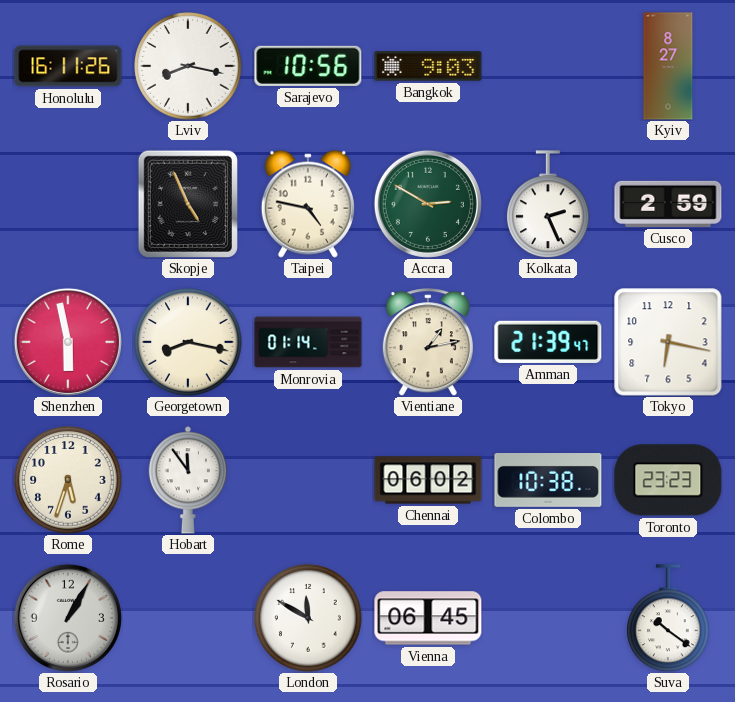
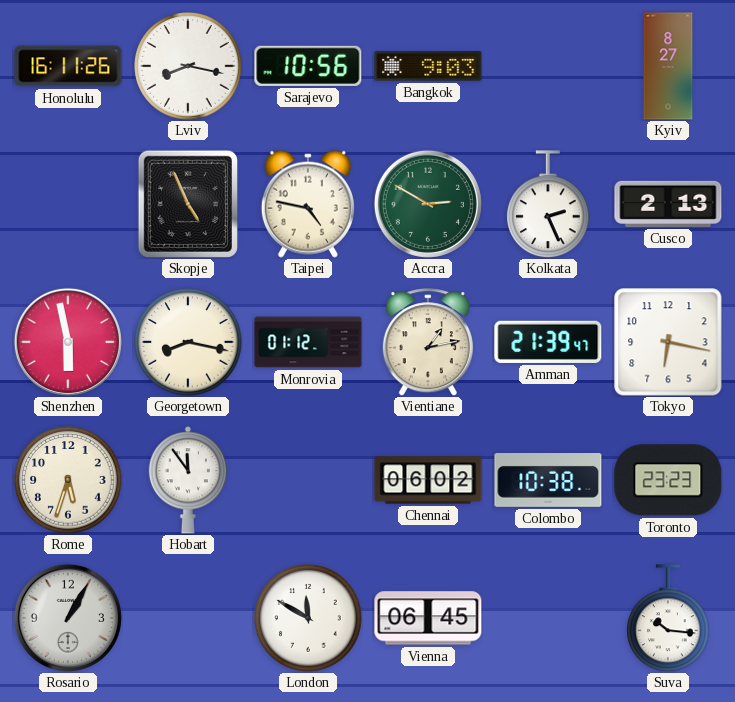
Cusco: 2:59 -> 2:13
Monrovia: 01:14 -> 01:12
Suva: 10:21 -> 10:16
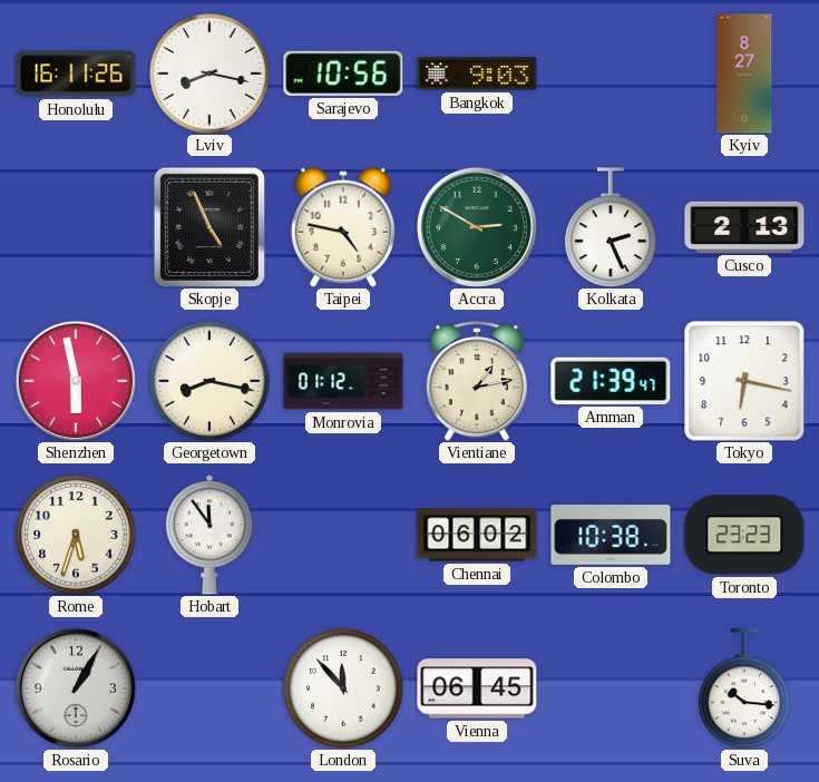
London: 11:50 -> 11:53
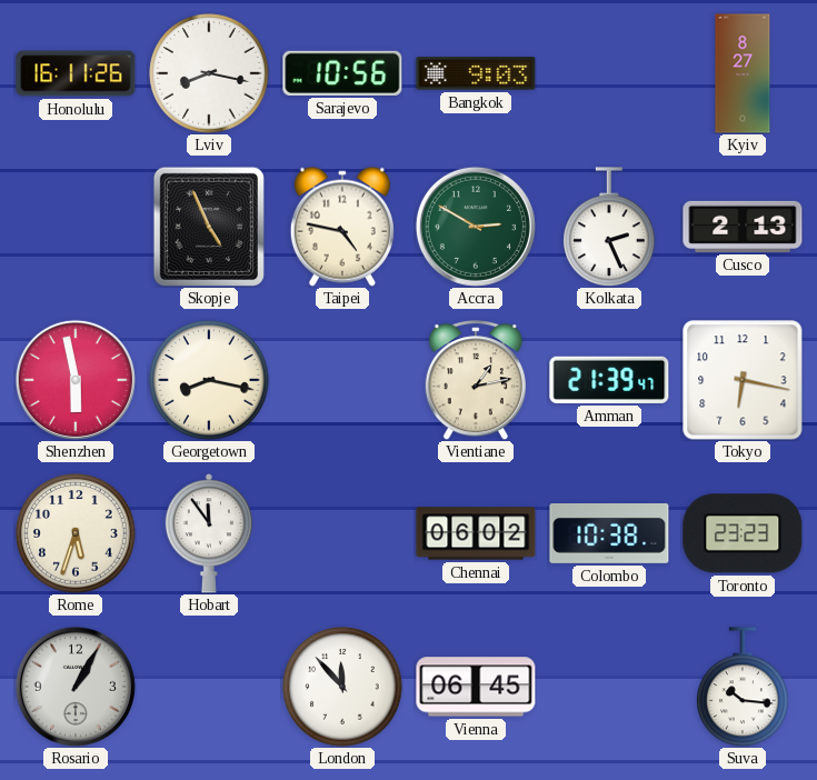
Monrovia: 01:12 -> none
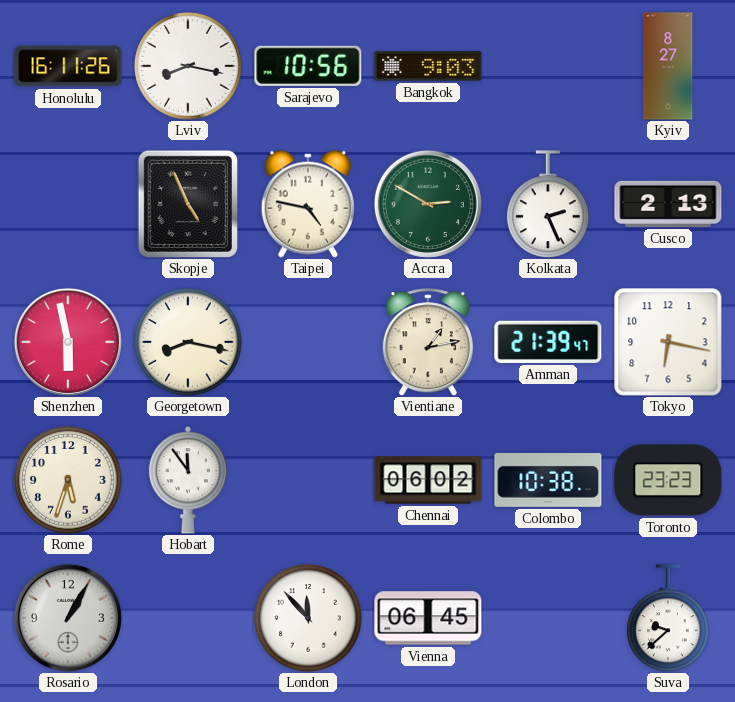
Suva: 10:16 -> 9:38
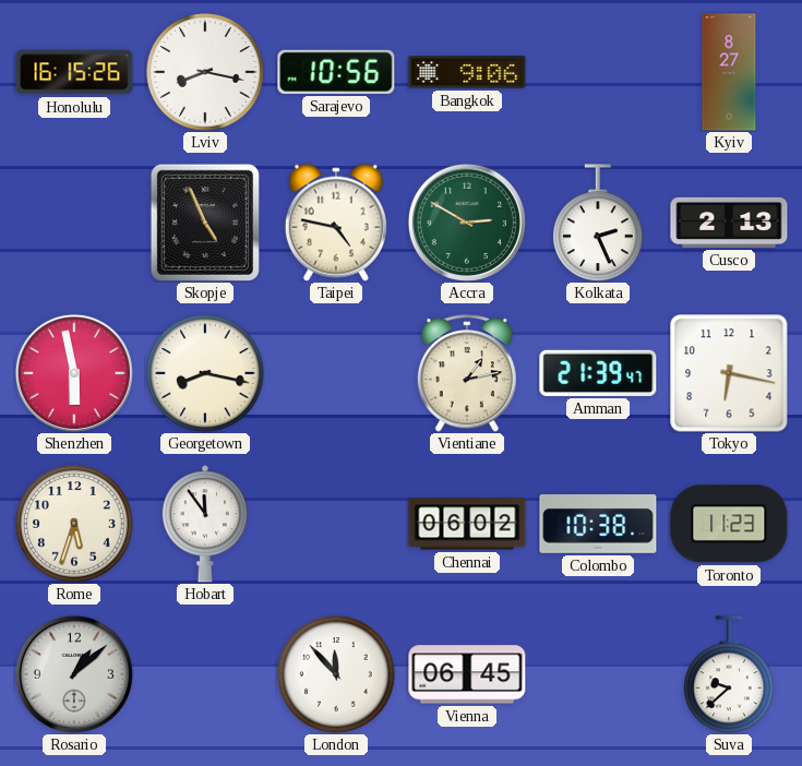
Honolulu: 16:11 -> 16:15
Bangkok: 9:03 -> 9:06
Toronto: 23:23 -> 11:23
Rosario: 1:05 -> 1:08
